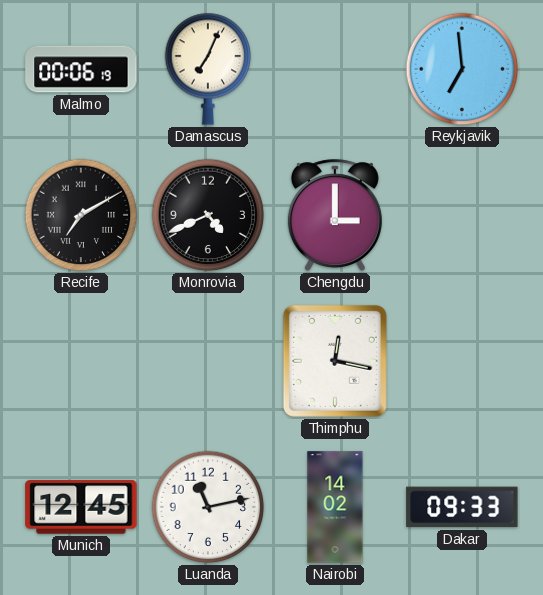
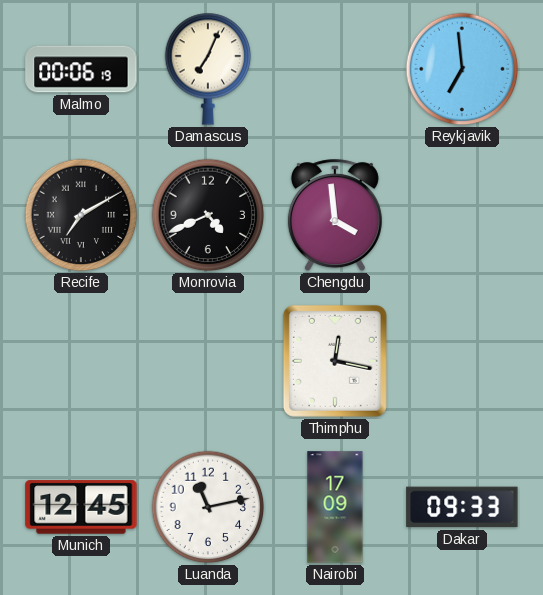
Chengdu: 3:00 -> 3:59
Nairobi: 14:02 -> 17:09
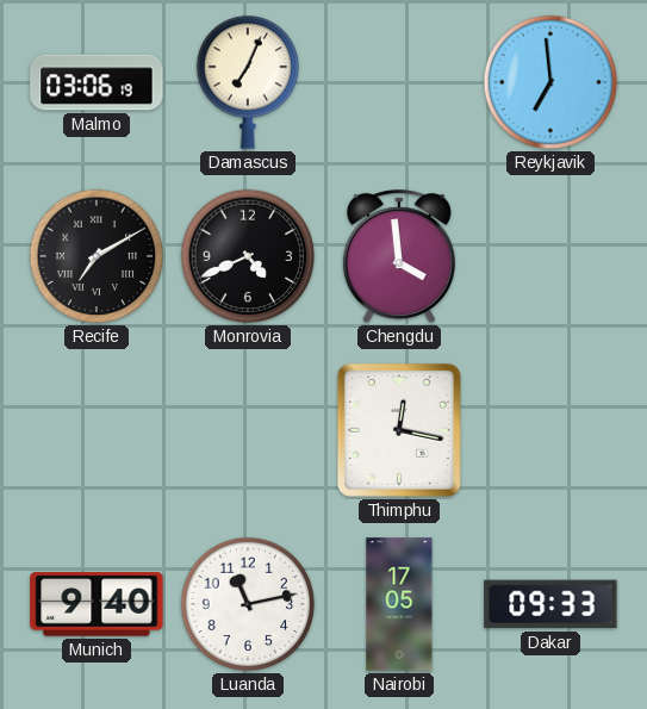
Malmo: 00:06 -> 03:06
Munich: 12:45 -> 9:40
Nairobi: 17:09 -> 17:05
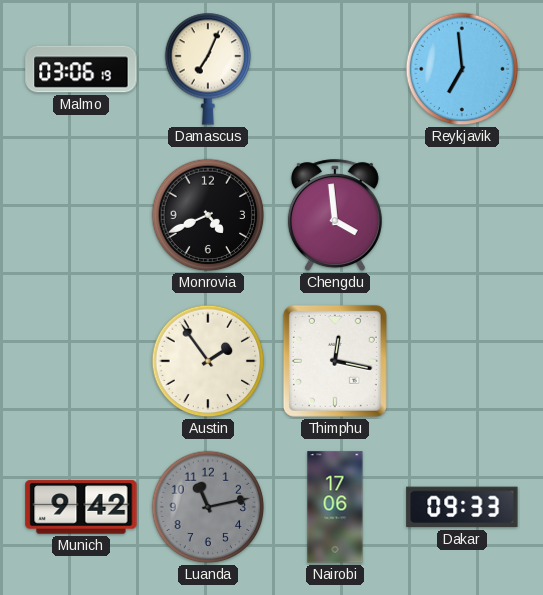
Recife: 7:10 -> none
Austin: none -> 1:54
Munich: 9:40 -> 9:42
Luanda dial: white -> grey
Nairobi: 17:05 -> 17:06
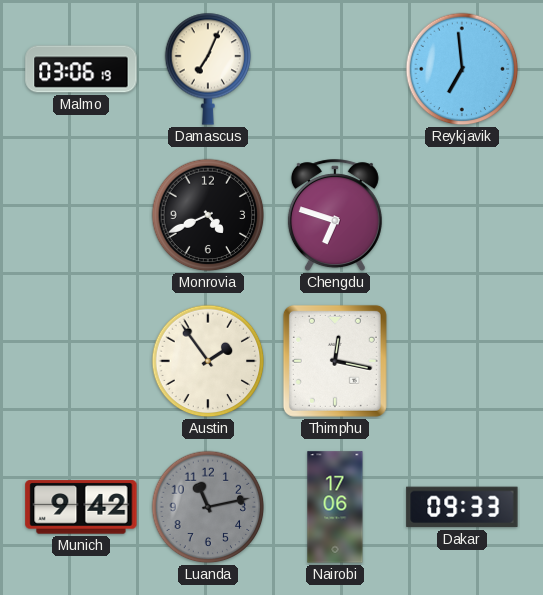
Chengdu: 3:59 -> 6:48
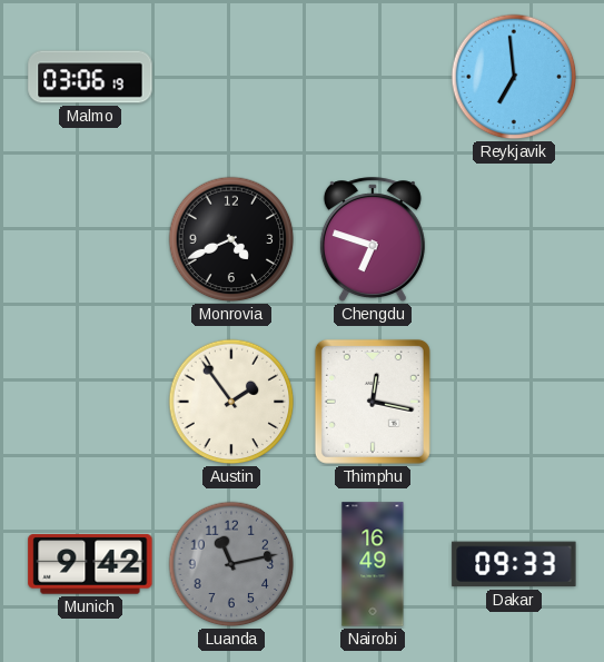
Damascus: 7:04 -> none
Nairobi: 17:06 -> 16:49
